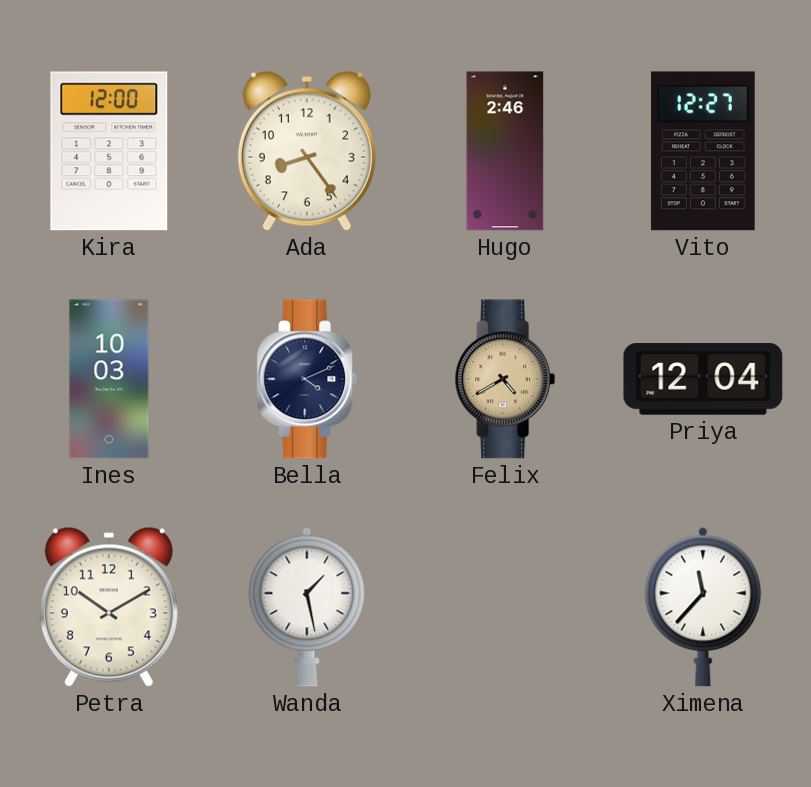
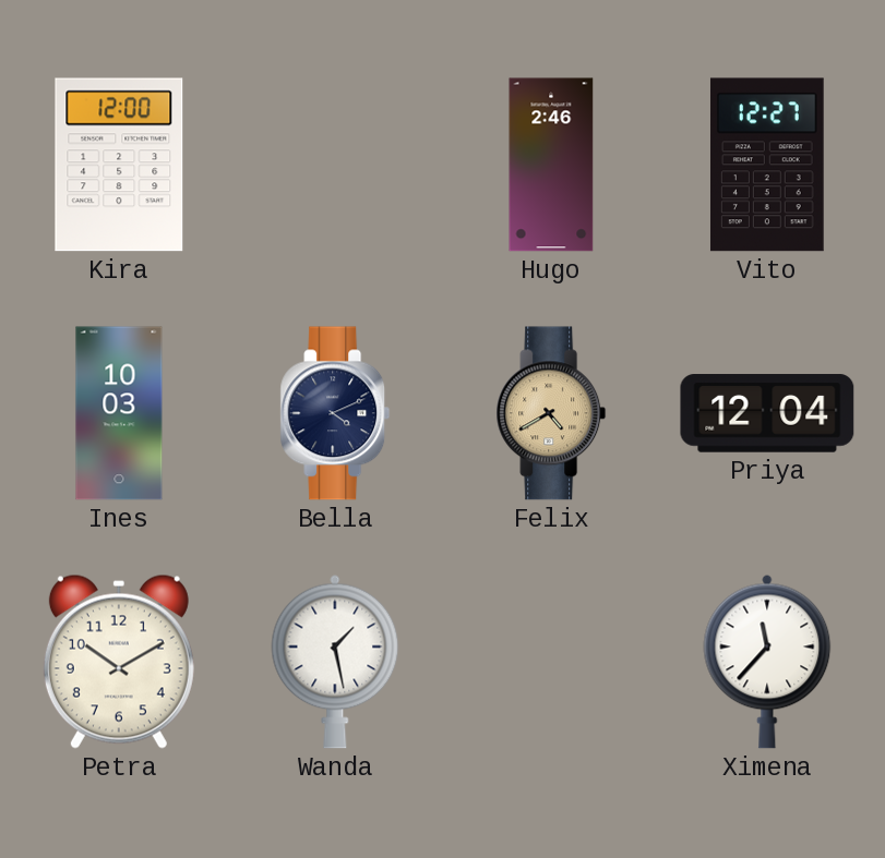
Ada: 8:24 -> none
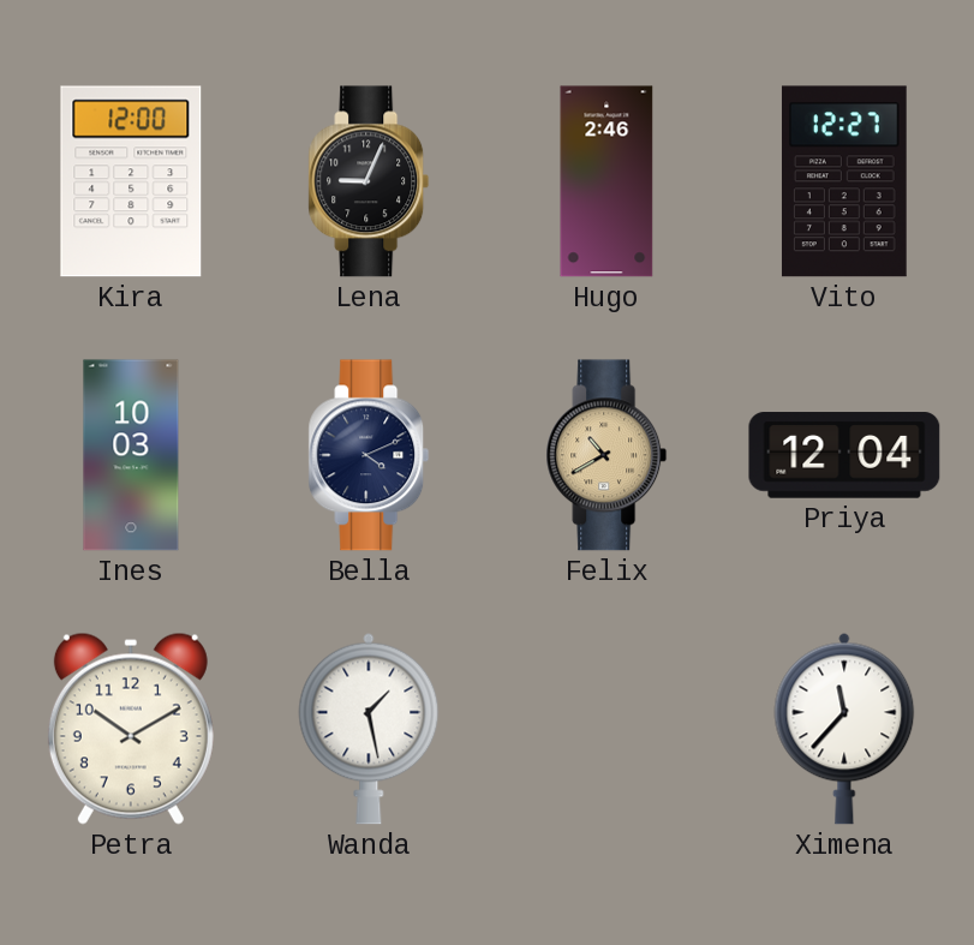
Lena: none -> 9:04
Felix: 4:40 -> 10:40
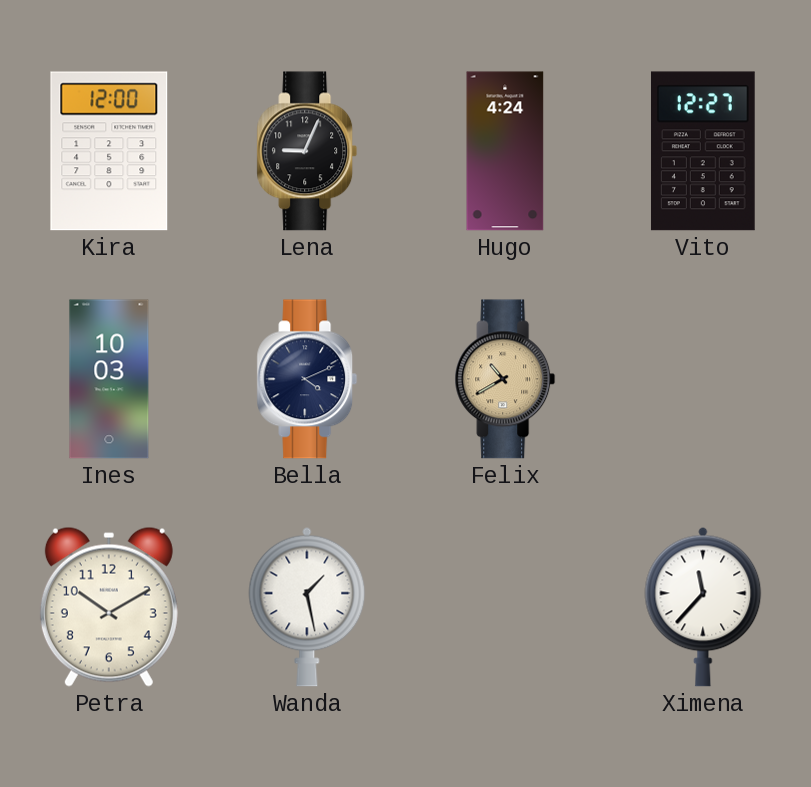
Hugo: 2:46 -> 4:24
Priya: 12:04 -> none
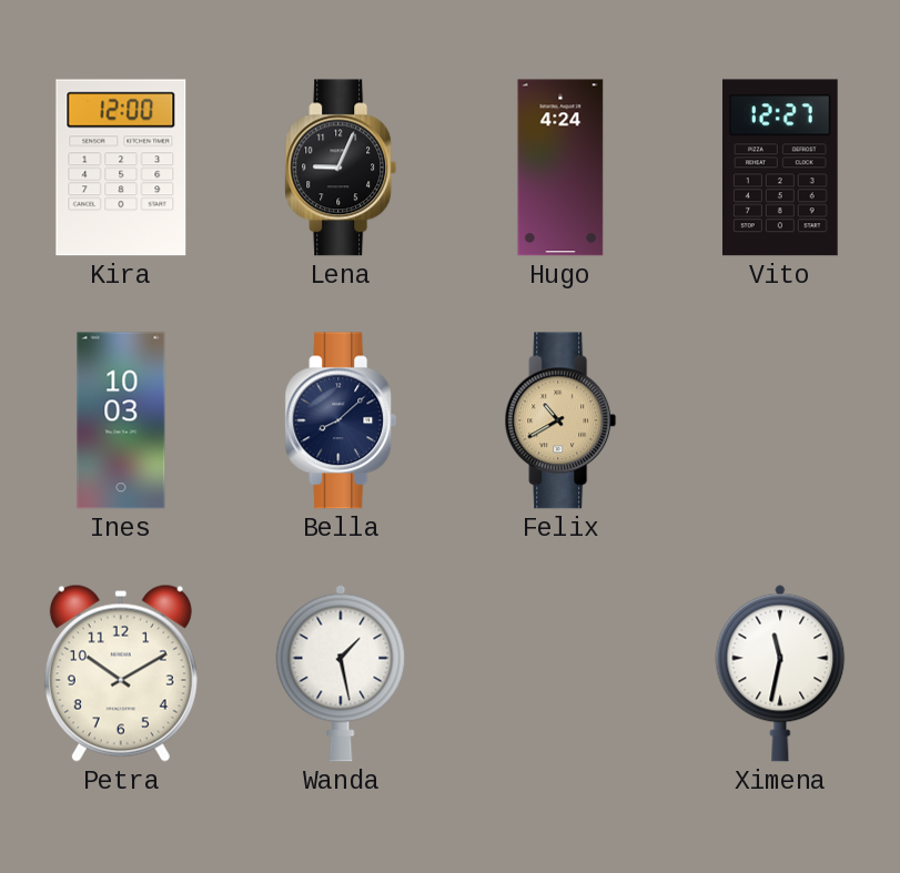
Bella: 4:11 -> 8:08
Ximena: 11:37 -> 11:32
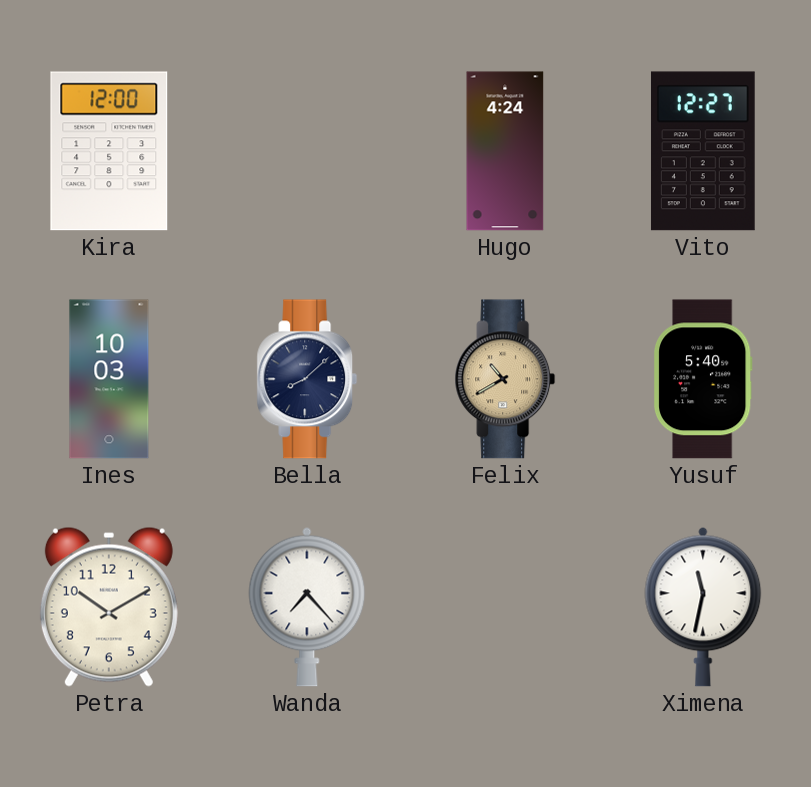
Lena: 9:04 -> none
Yusuf: none -> 5:40
Wanda: 1:28 -> 7:23
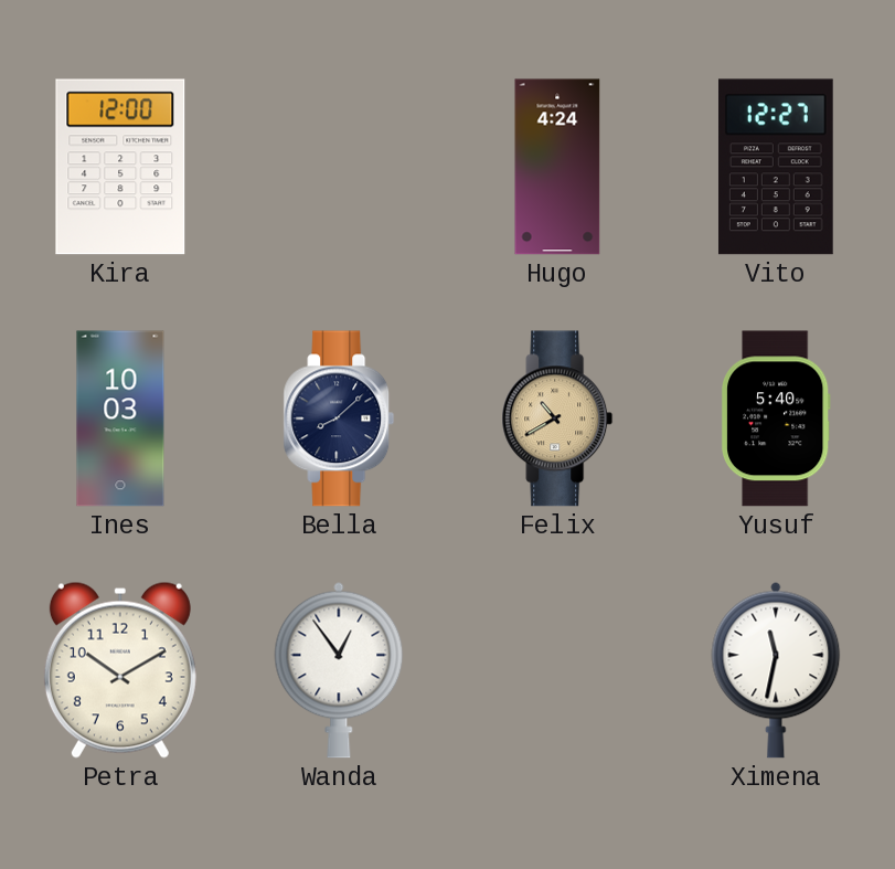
Wanda: 7:23 -> 12:54
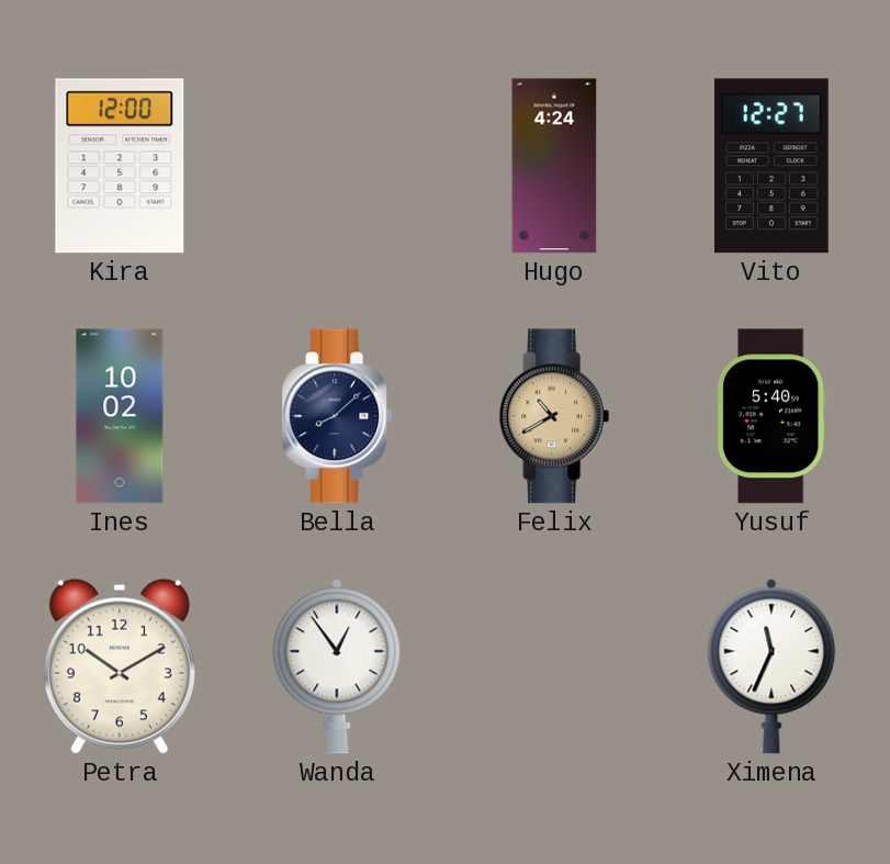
Ines: 10:03 -> 10:02
Ximena: 11:32 -> 11:34
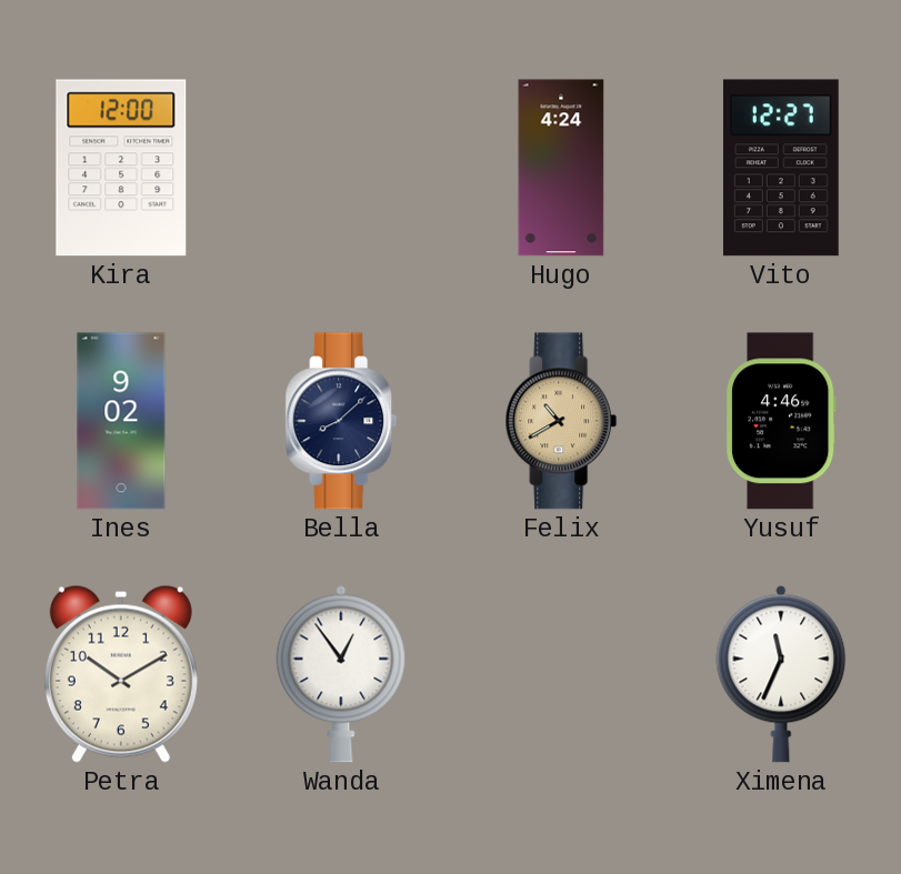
Ines: 10:02 -> 9:02
Yusuf: 5:40 -> 4:46
